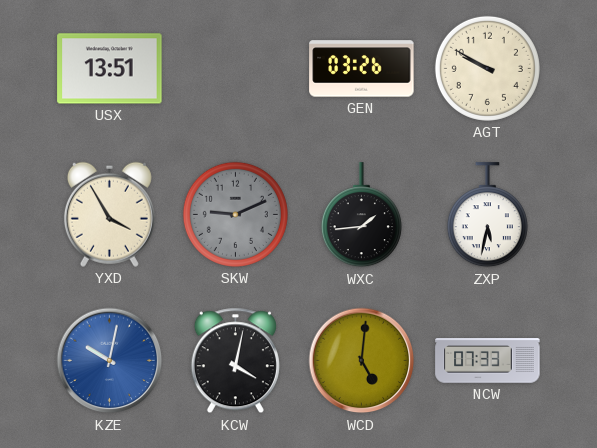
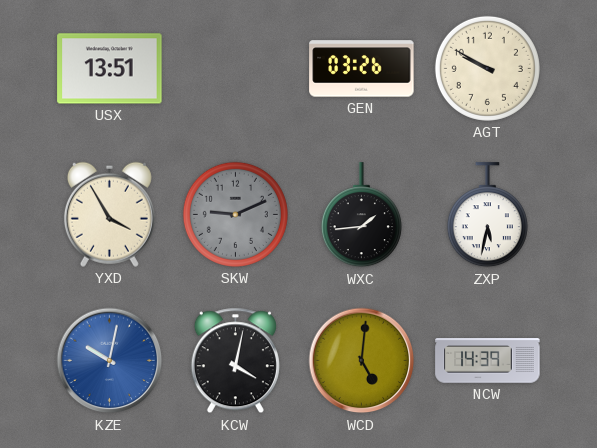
NCW: 07:33 -> 14:39
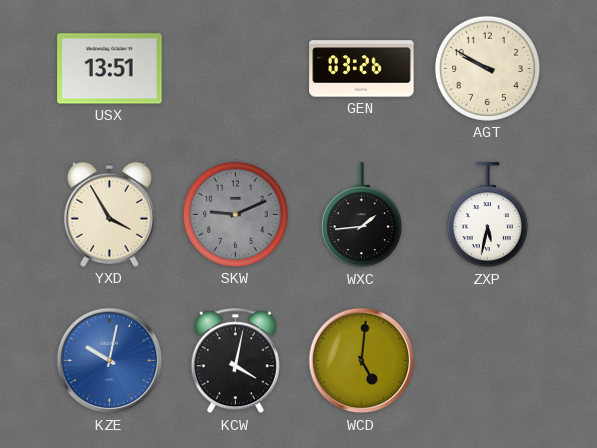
NCW: 14:39 -> none
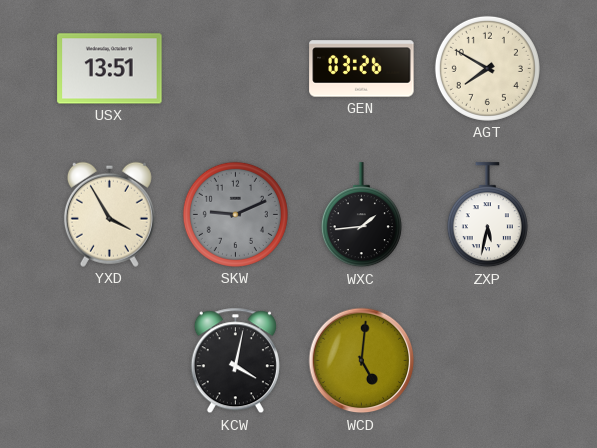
AGT: 9:50 -> 7:50
KZE: 10:02 -> none
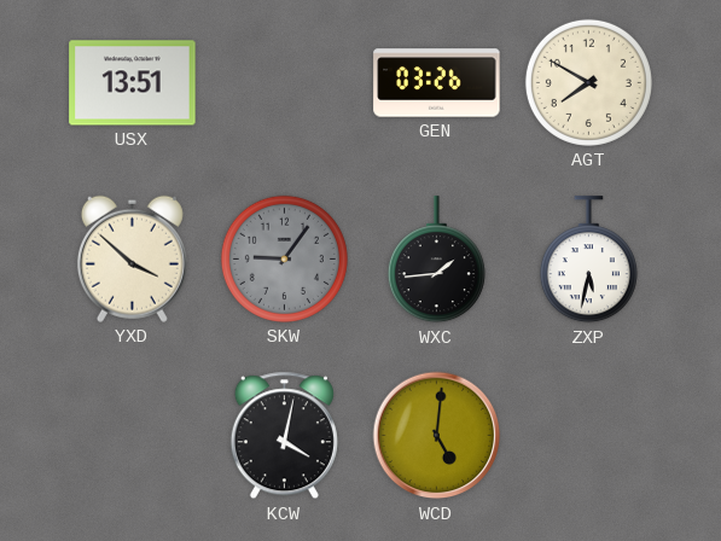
YXD: 3:55 -> 3:52
SKW: 9:11 -> 9:06
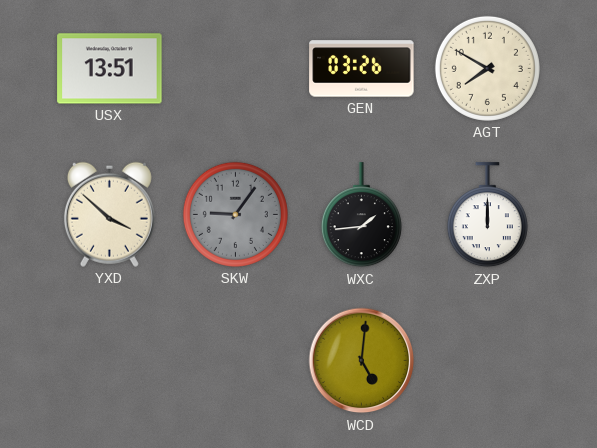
ZXP: 5:32 -> 12:00
KCW: 4:02 -> none
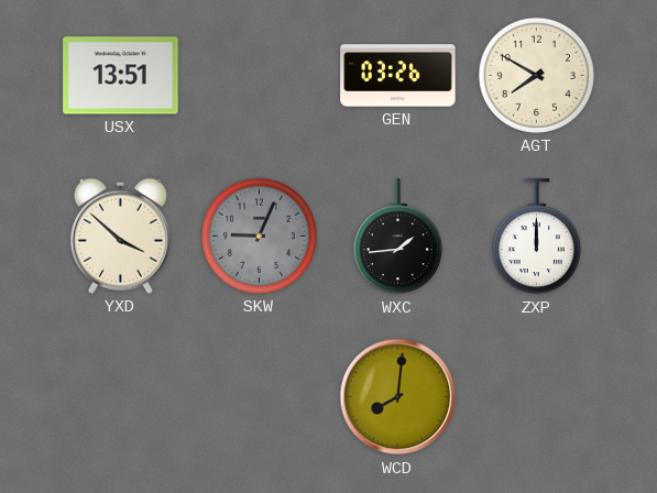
SKW: 9:06 -> 9:04
WCD: 5:01 -> 8:01
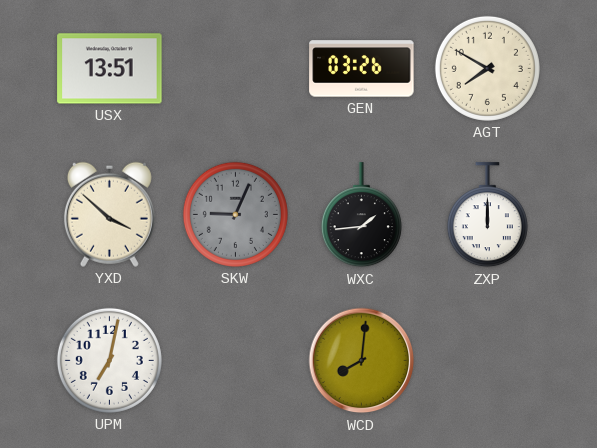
UPM: none -> 7:02
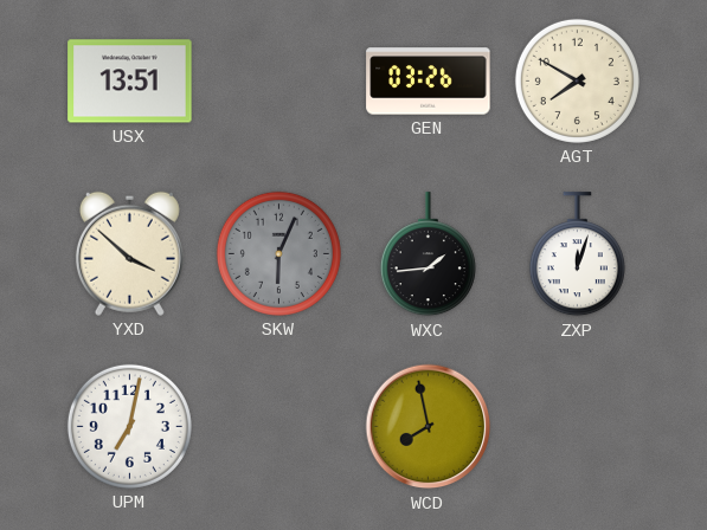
SKW: 9:04 -> 6:04
ZXP: 12:00 -> 12:03
WCD: 8:01 -> 7:58
